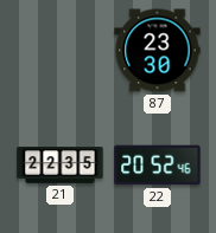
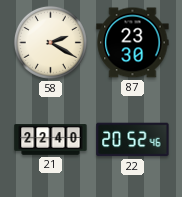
58: none -> 2:20
21: 22:35 -> 22:40
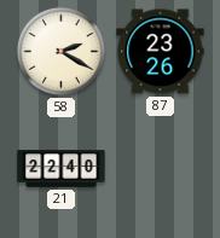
87: 23:30 -> 23:26
22: 20:52 -> none
